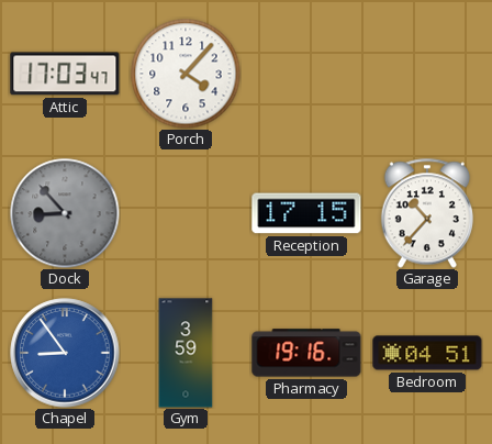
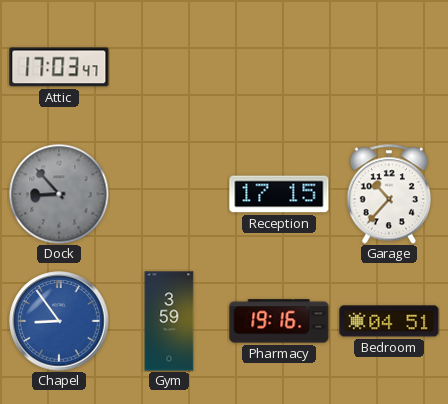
Porch: 4:07 -> none
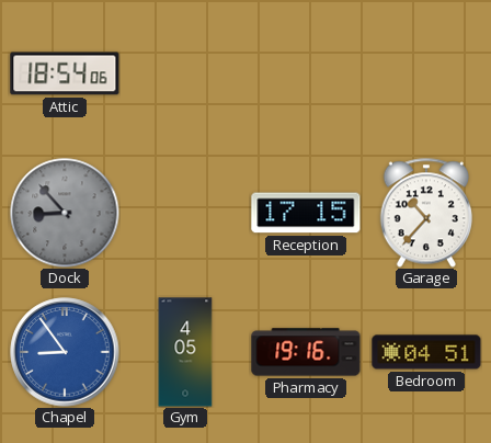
Attic: 17:03 -> 18:54
Gym: 3:59 -> 4:05
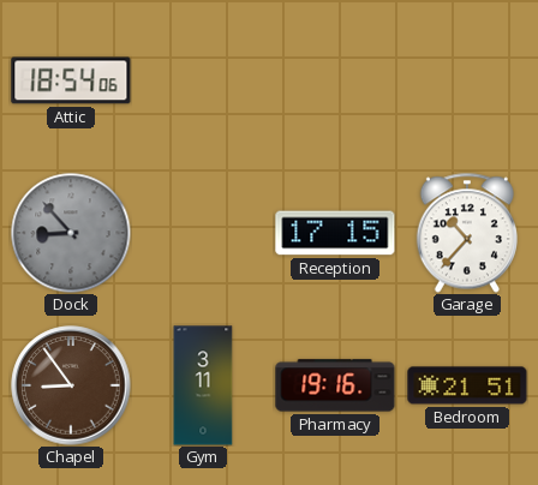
Chapel dial: blue -> brown
Gym: 4:05 -> 3:11
Bedroom: 04:51 -> 21:51
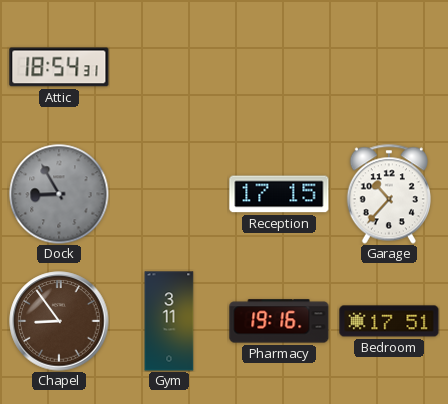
Attic: 18:54:06 -> 18:54:31
Dock: 8:53 -> 8:55
Bedroom: 21:51 -> 17:51
